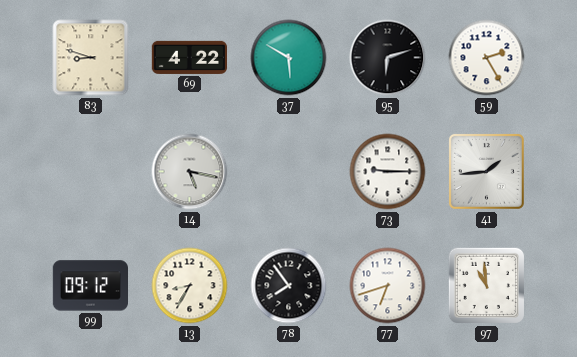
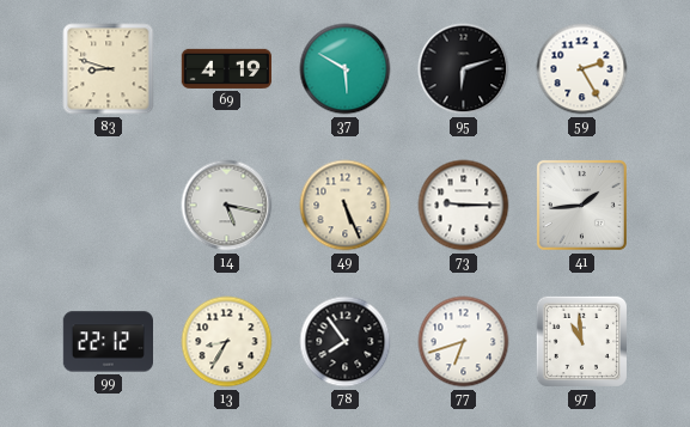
69: 4:22 -> 4:19
49: none -> 5:26
99: 09:12 -> 22:12
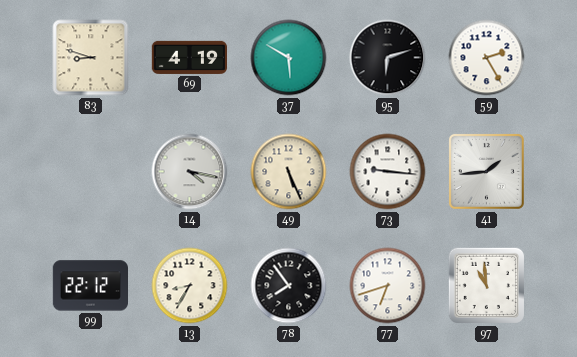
14: 5:17 -> 4:17
73: 9:15 -> 9:16
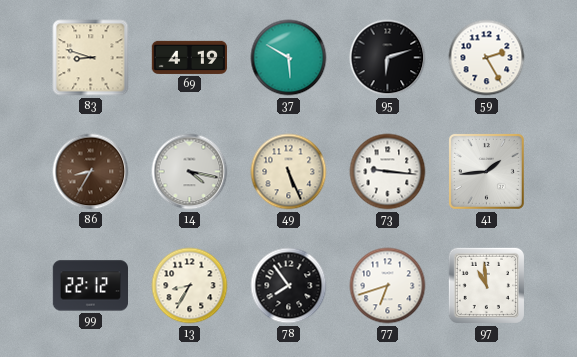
86: none -> 8:35
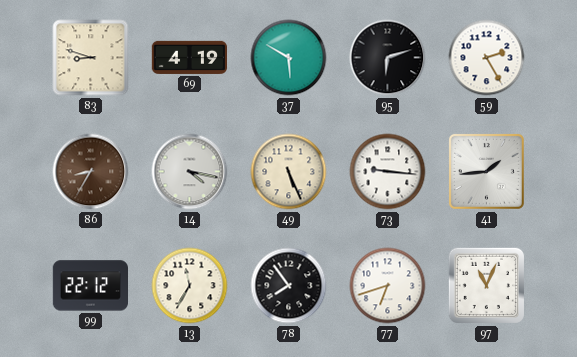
13: 8:35 -> 11:35
97: 10:59 -> 11:04
